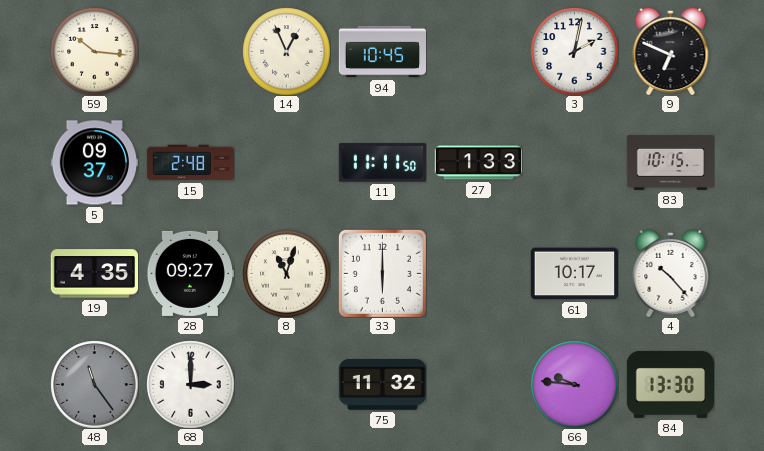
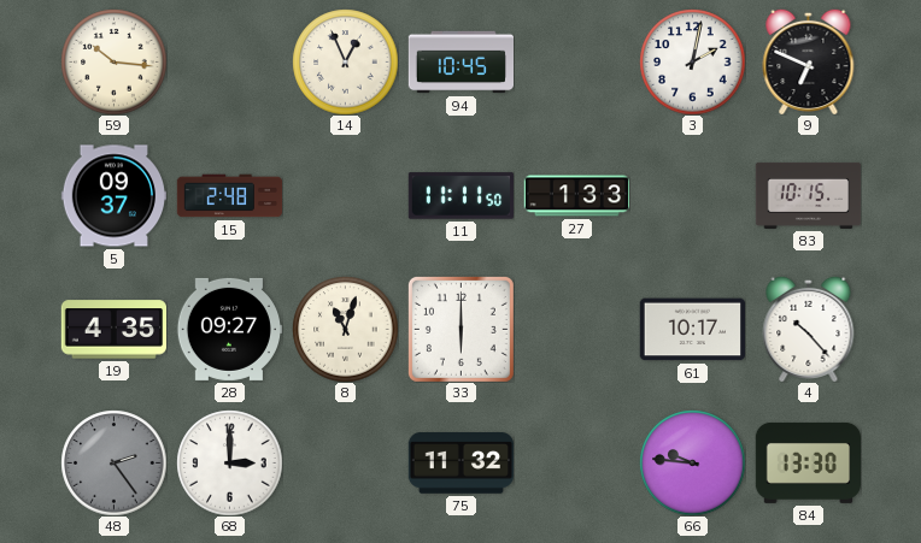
48: 11:24 -> 2:24
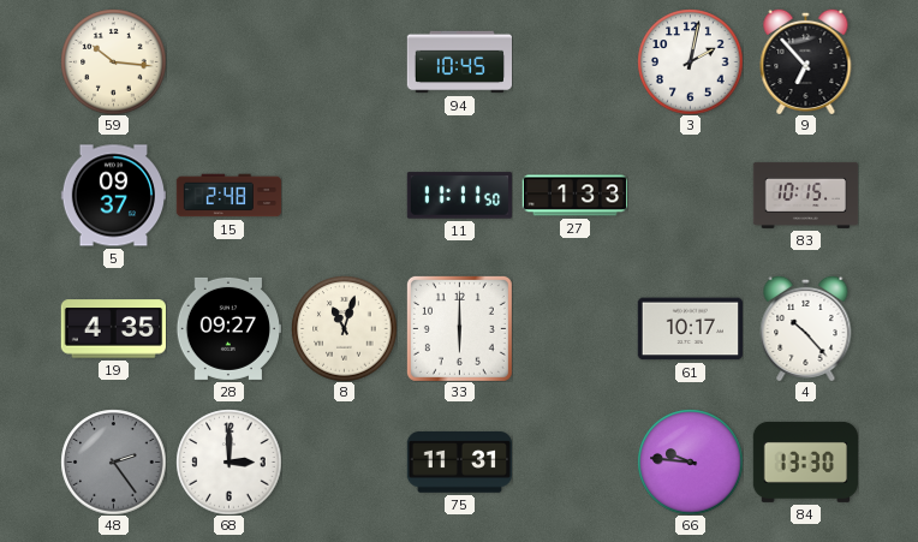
14: 12:56 -> none
9: 6:49 -> 6:53
75: 11:32 -> 11:31
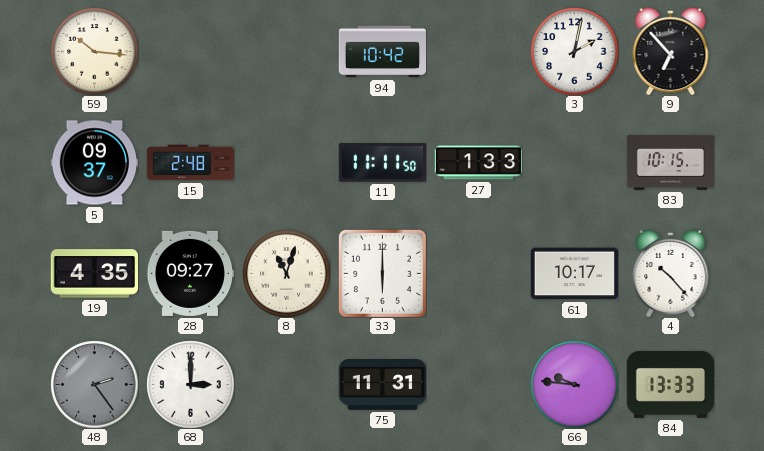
94: 10:45 -> 10:42
84: 13:30 -> 13:33
